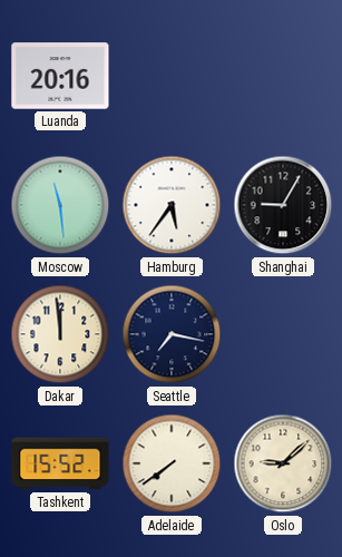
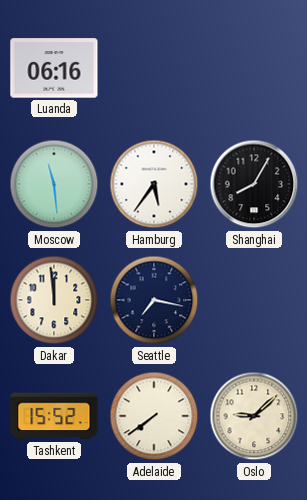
Luanda: 20:16 -> 06:16
Shanghai: 9:05 -> 8:05
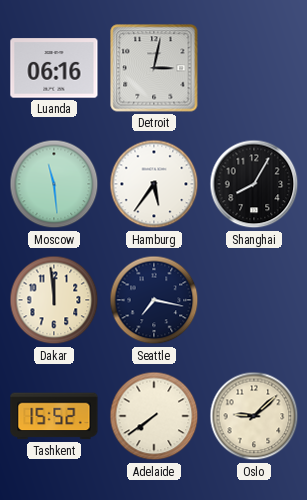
Detroit: none -> 3:02
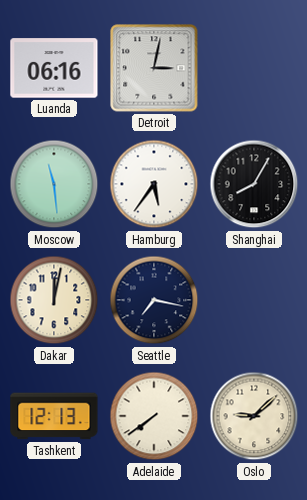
Dakar: 11:59 -> 12:02
Tashkent: 15:52 -> 12:13
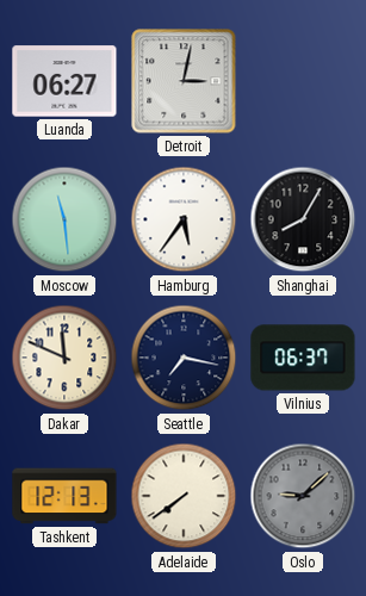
Luanda: 06:16 -> 06:27
Dakar: 12:02 -> 11:49
Vilnius: none -> 06:37
Oslo dial: cream -> grey
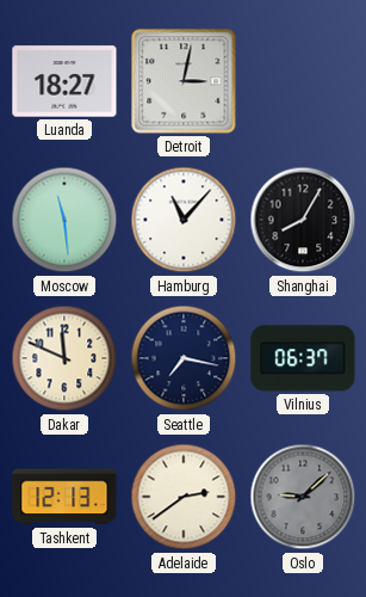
Luanda: 06:27 -> 18:27
Hamburg: 5:36 -> 11:07
Adelaide: 7:39 -> 2:39
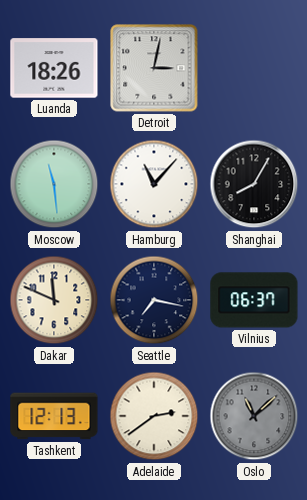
Luanda: 18:27 -> 18:26
Oslo: 9:08 -> 11:08
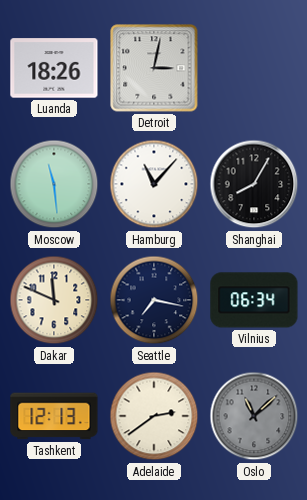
Vilnius: 06:37 -> 06:34
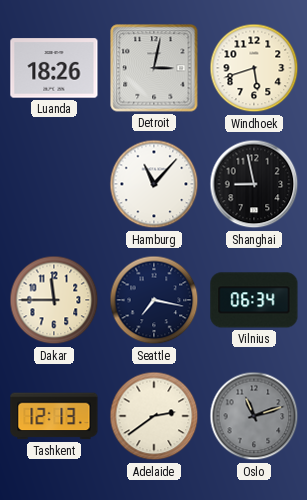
Windhoek: none -> 5:42
Moscow: 11:29 -> none
Shanghai: 8:05 -> 8:58
Dakar: 11:49 -> 11:45
Oslo: 11:08 -> 11:12
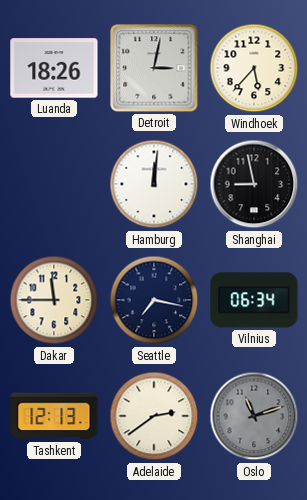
Windhoek: 5:42 -> 5:37
Hamburg: 11:07 -> 12:01
